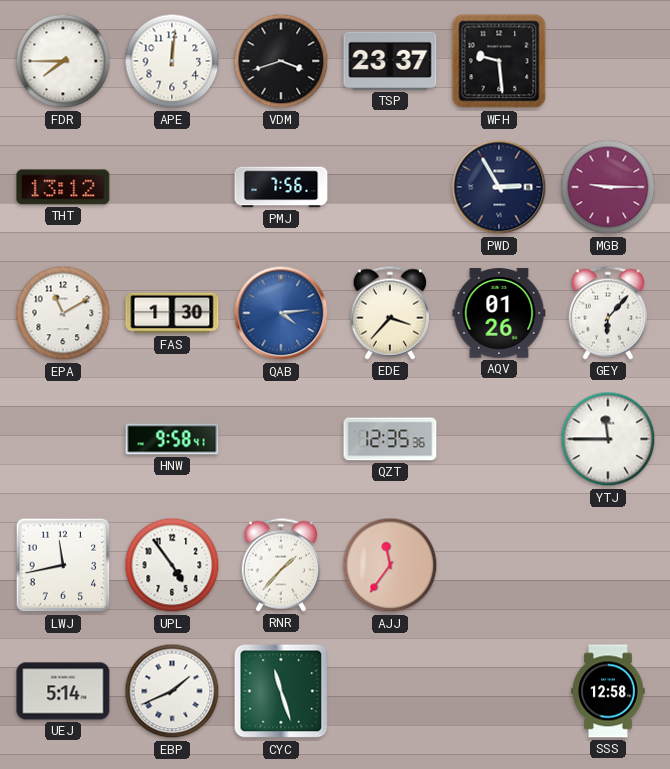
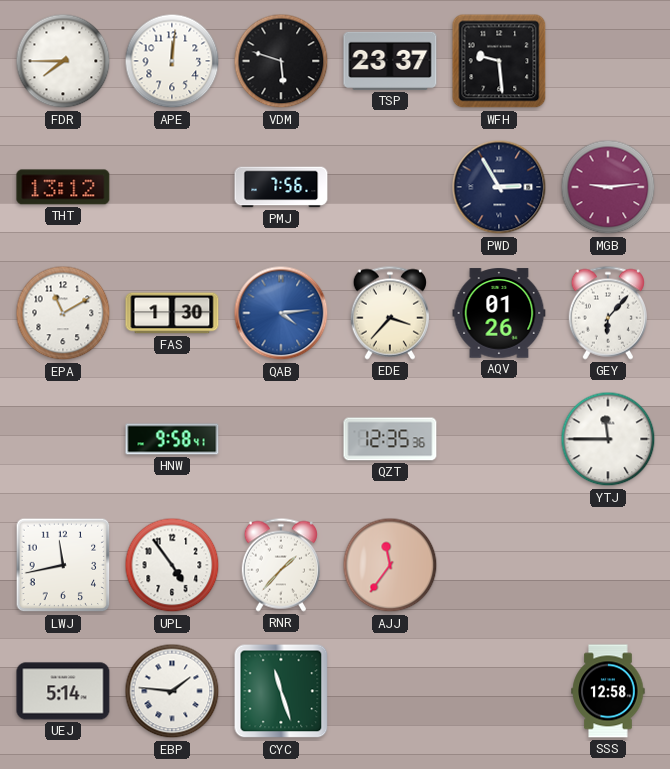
VDM: 3:42 -> 5:48
MGB: 9:15 -> 9:14
EBP: 1:41 -> 1:46
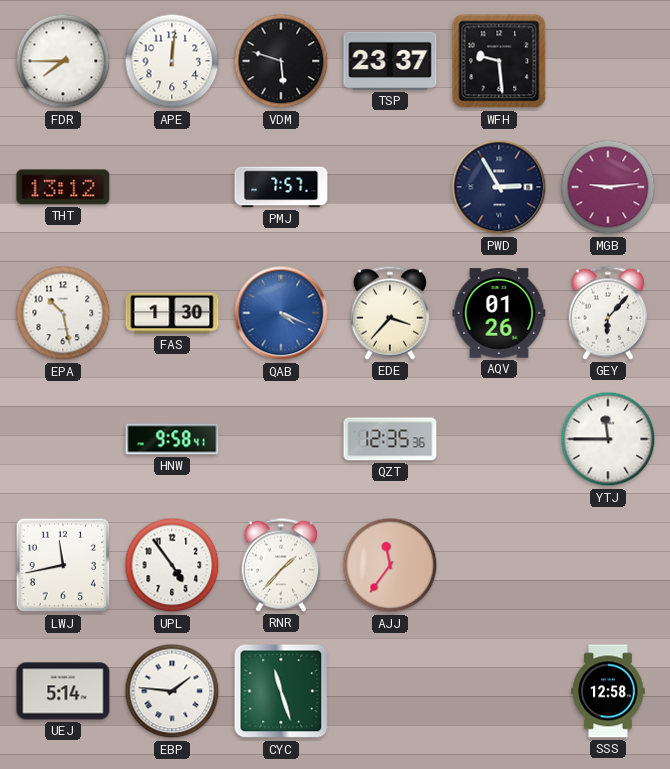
PMJ: 7:56 -> 7:57
EPA: 11:10 -> 10:28
QAB: 4:14 -> 4:19
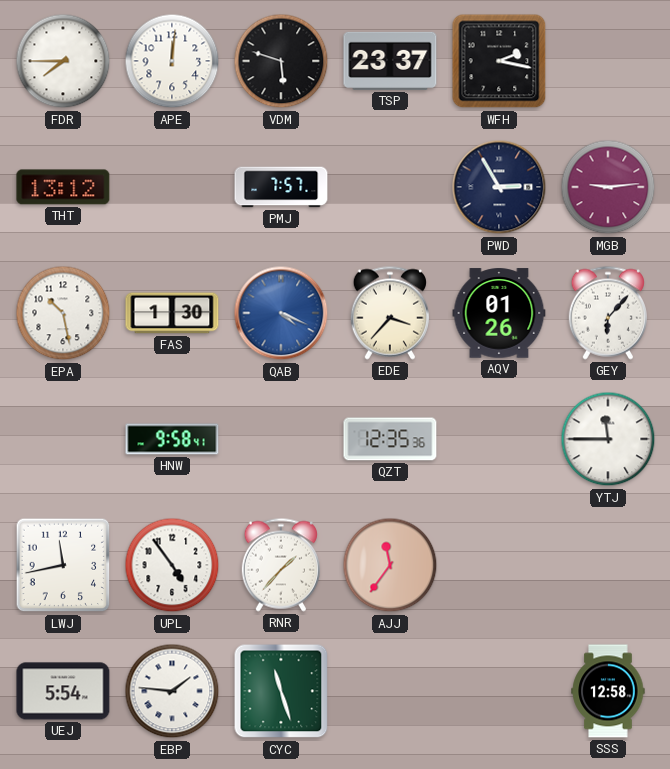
WFH: 9:29 -> 2:17
UEJ: 5:14 -> 5:54
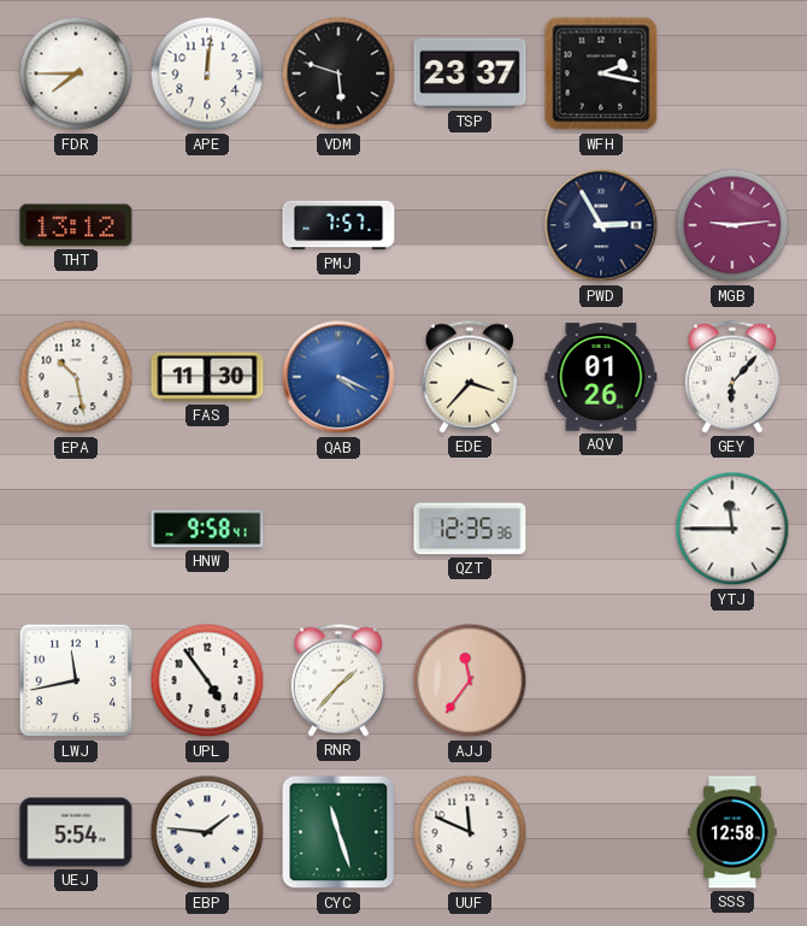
FAS: 1:30 -> 11:30
UUF: none -> 11:49
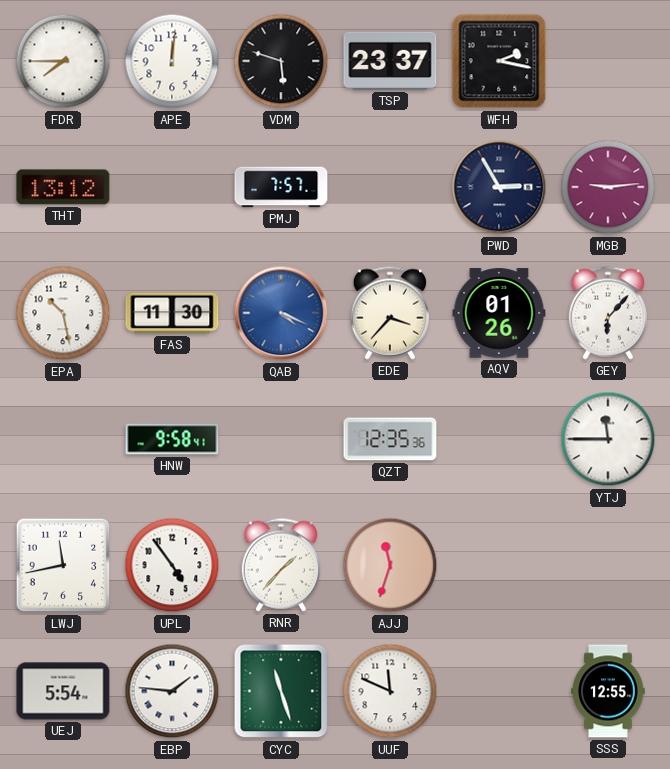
AJJ: 11:36 -> 11:33
SSS: 12:58 -> 12:55
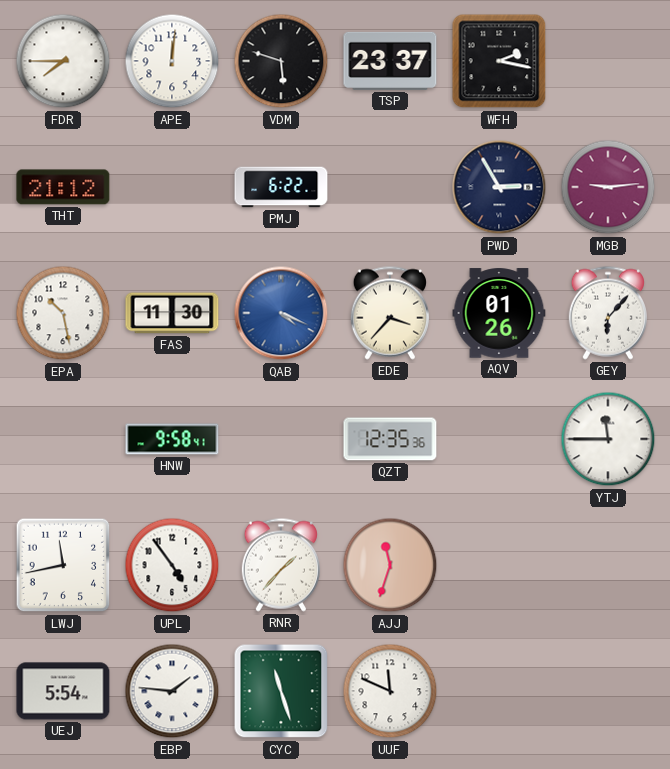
THT: 13:12 -> 21:12
PMJ: 7:57 -> 6:22
SSS: 12:55 -> none
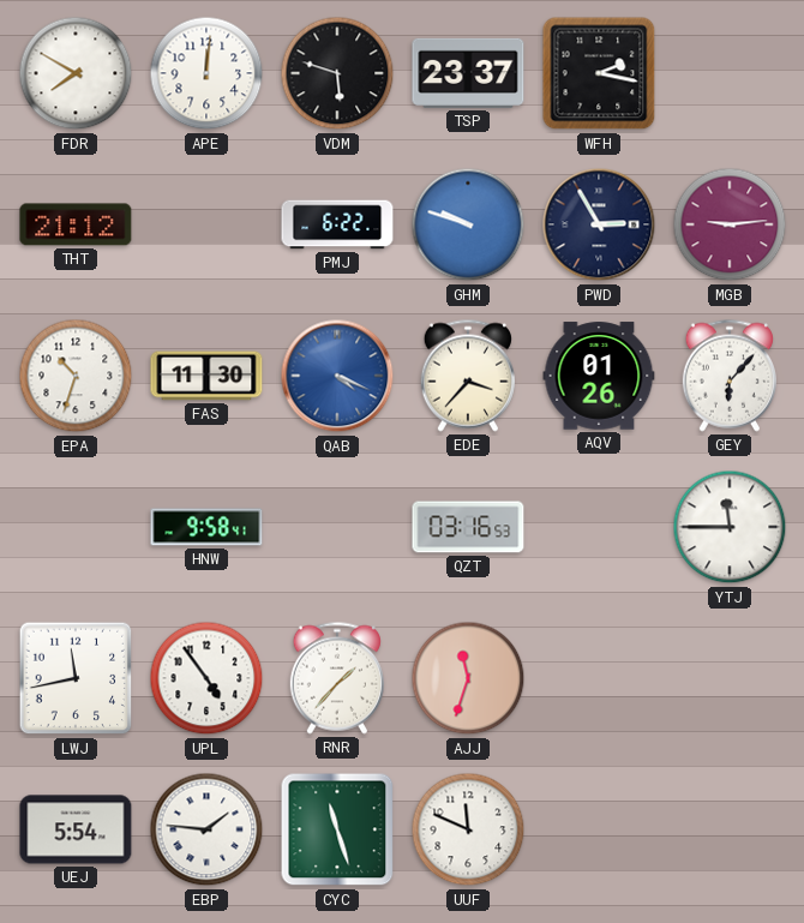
FDR: 7:45 -> 7:50
GHM: none -> 9:48
EPA: 10:28 -> 10:33
QZT: 12:35 -> 03:16
